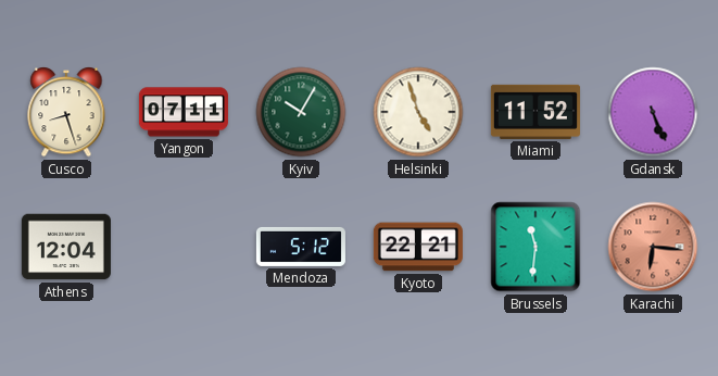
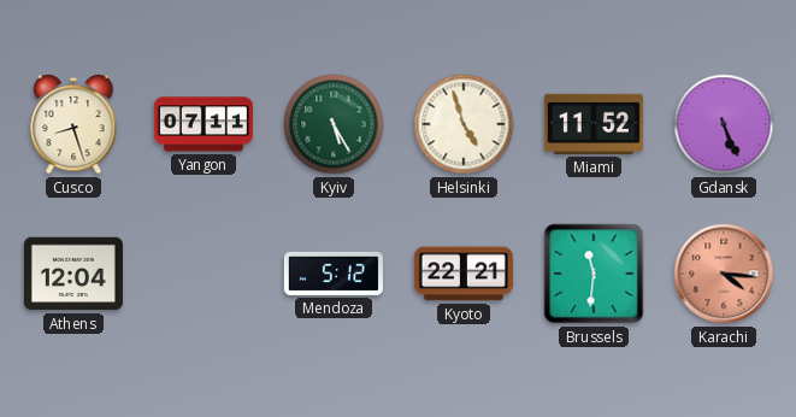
Kyiv: 10:05 -> 5:25
Karachi: 6:16 -> 4:16
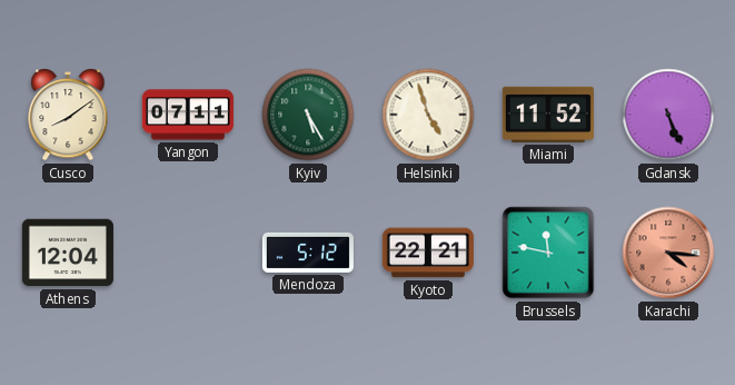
Cusco: 8:27 -> 8:09
Brussels: 11:31 -> 11:47
